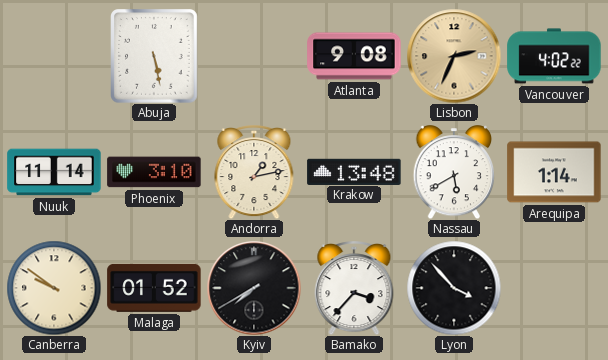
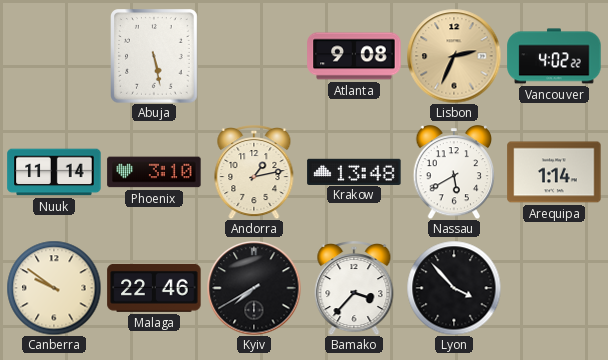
Malaga: 01:52 -> 22:46
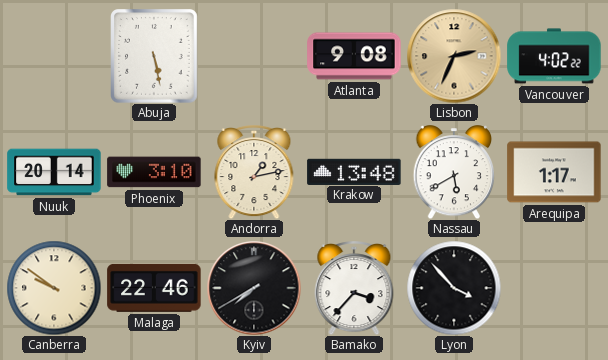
Nuuk: 11:14 -> 20:14
Arequipa: 1:14 -> 1:17
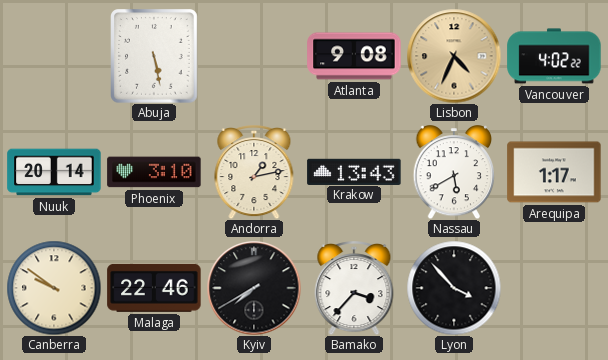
Lisbon: 2:34 -> 4:34
Krakow: 13:48 -> 13:43
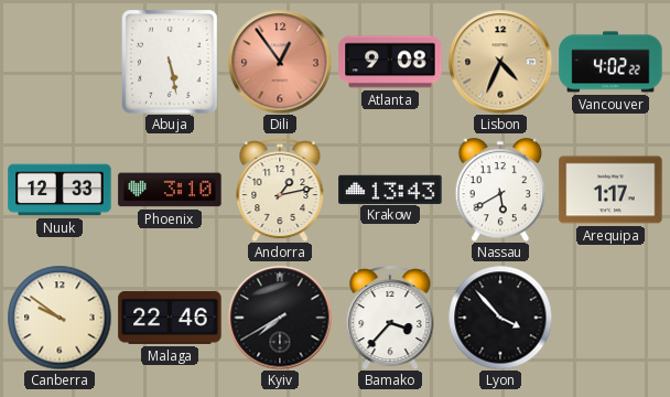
Dili: none -> 12:54
Nuuk: 20:14 -> 12:33
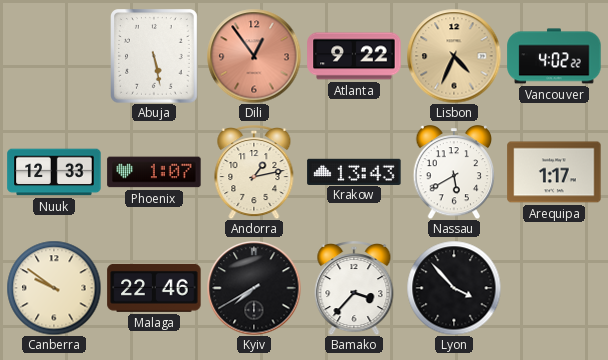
Atlanta: 9:08 -> 9:22
Phoenix: 3:10 -> 1:07
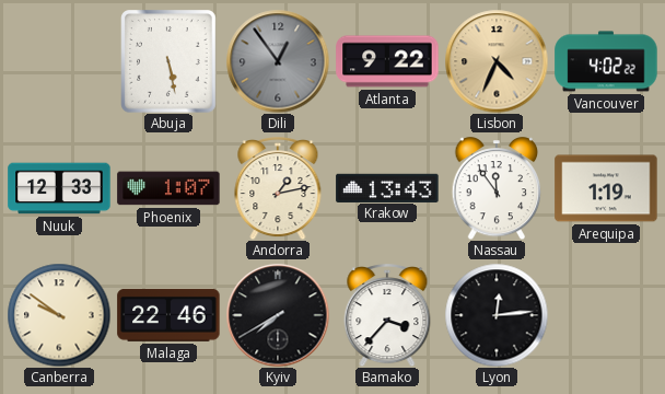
Dili dial: salmon -> grey
Nassau: 5:40 -> 11:54
Arequipa: 1:17 -> 1:19
Lyon: 3:53 -> 12:14
